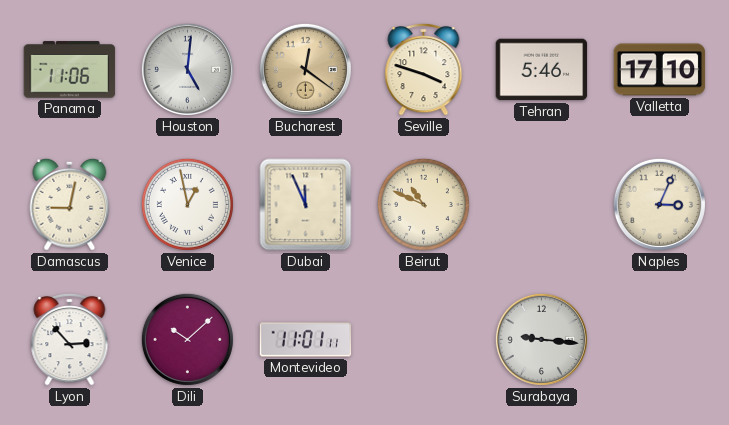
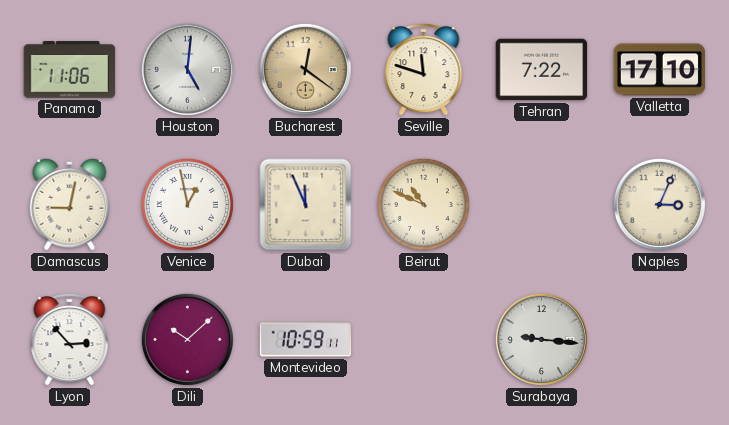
Seville: 3:48 -> 11:48
Tehran: 5:46 -> 7:22
Montevideo: 11:01 -> 10:59
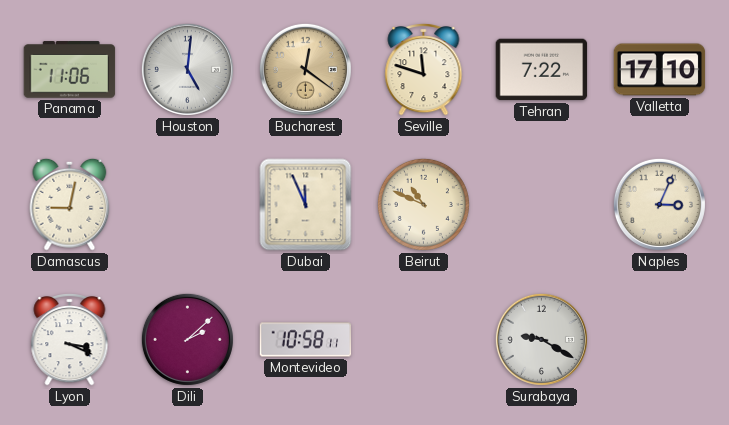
Venice: 12:58 -> none
Lyon: 2:53 -> 3:19
Dili: 10:08 -> 2:08
Montevideo: 10:59 -> 10:58
Surabaya: 9:16 -> 9:20
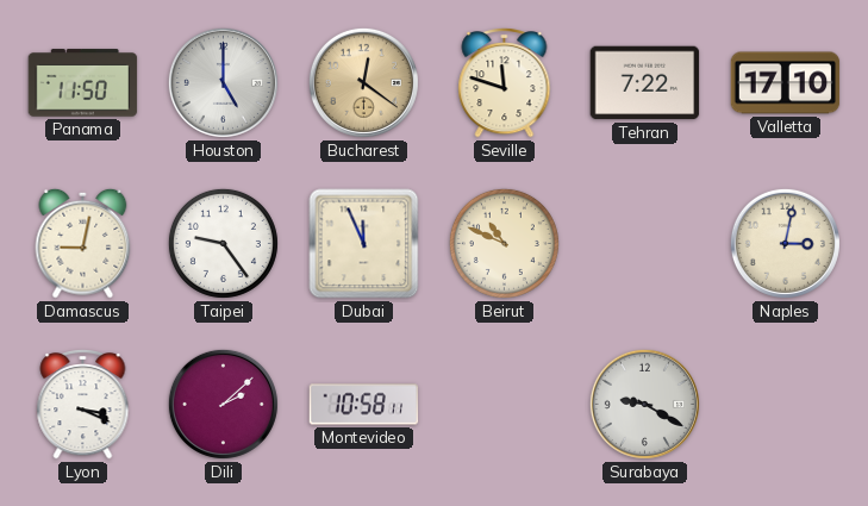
Panama: 11:06 -> 11:50
Houston: 5:01 -> 5:00
Taipei: none -> 9:24
Naples: 3:04 -> 3:02
